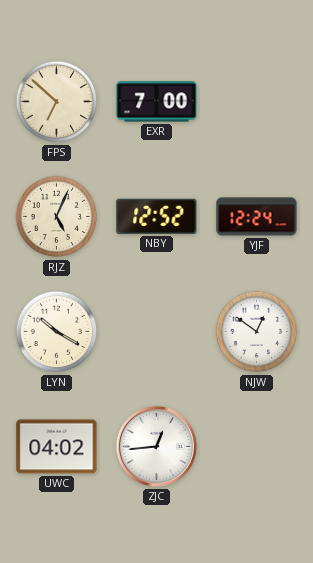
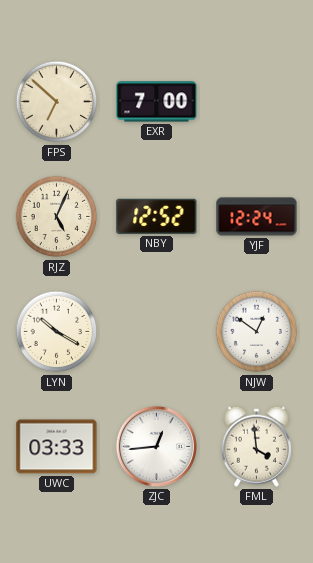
UWC: 04:02 -> 03:33
FML: none -> 3:59
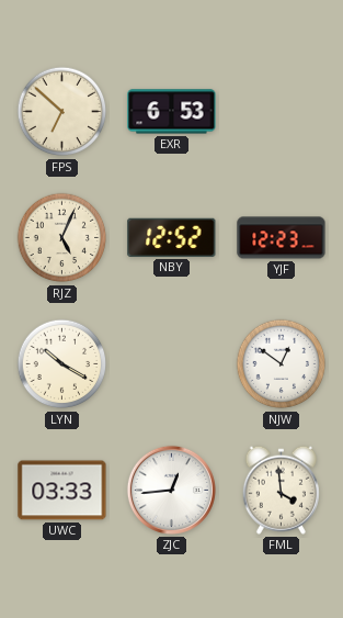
EXR: 7:00 -> 6:53
YJF: 12:24 -> 12:23
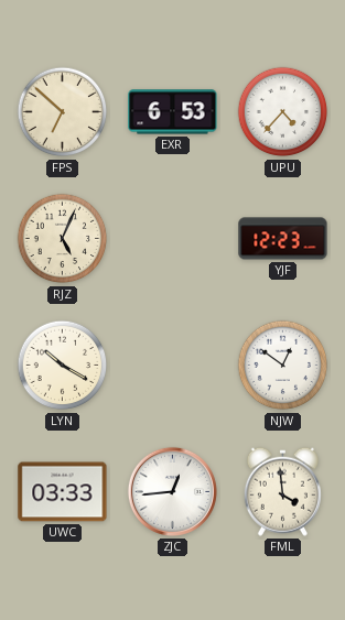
UPU: none -> 4:37
NBY: 12:52 -> none
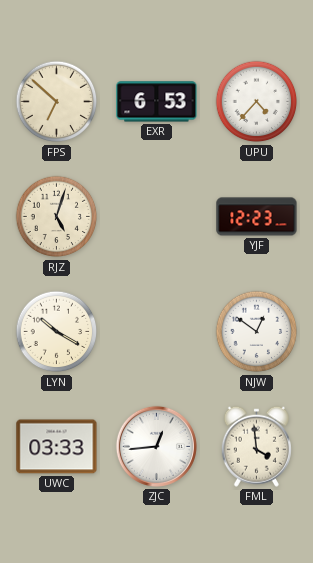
RJZ: 5:04 -> 5:03
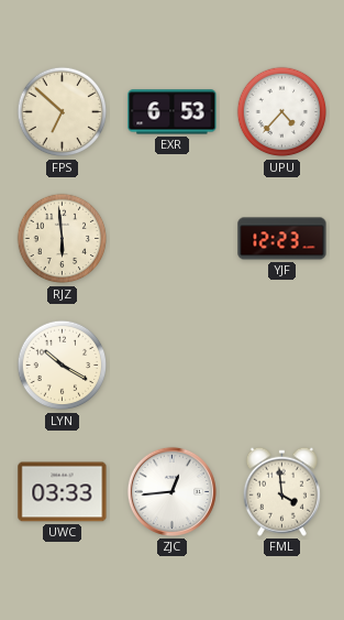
RJZ: 5:03 -> 5:59
NJW: 12:51 -> none
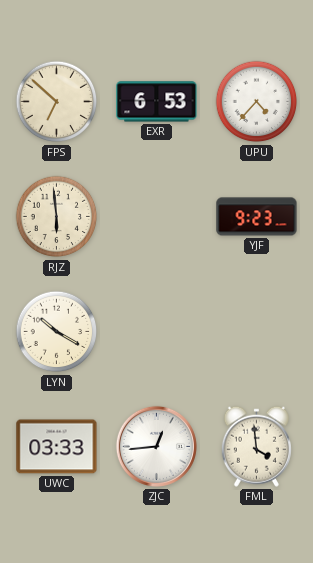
YJF: 12:23 -> 9:23
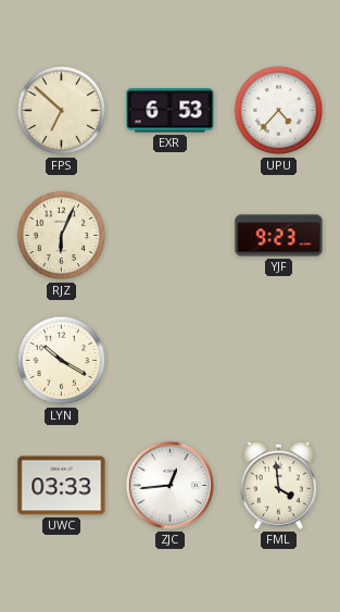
RJZ: 5:59 -> 6:04
